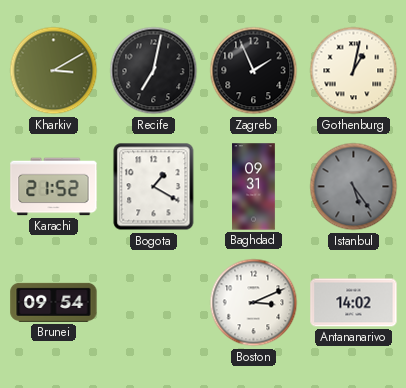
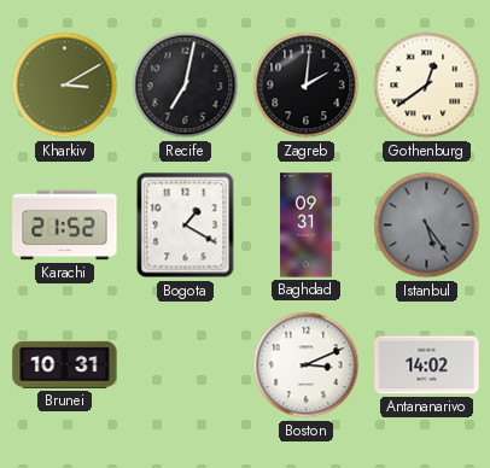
Zagreb: 1:56 -> 2:01
Gothenburg: 1:02 -> 12:39
Brunei: 09:54 -> 10:31
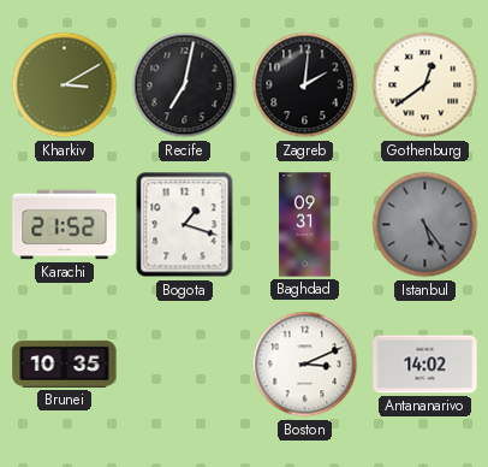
Bogota: 1:20 -> 1:18
Brunei: 10:31 -> 10:35
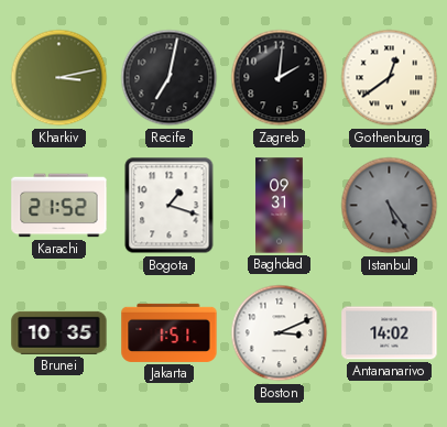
Kharkiv: 3:10 -> 3:13
Jakarta: none -> 1:51
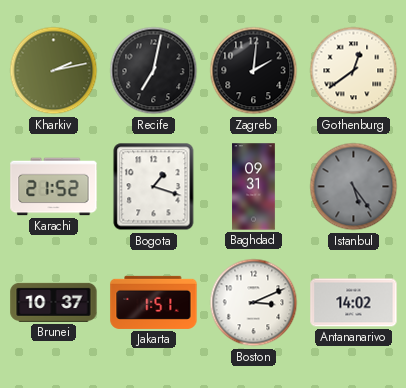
Kharkiv: 3:13 -> 2:13
Brunei: 10:35 -> 10:37
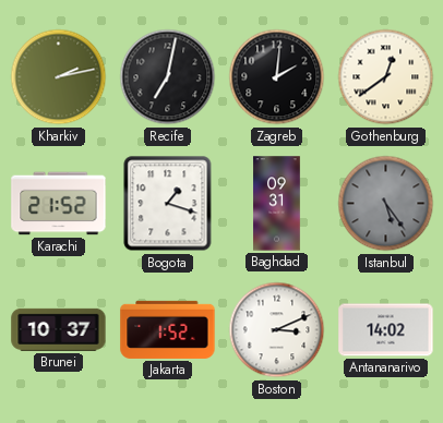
Jakarta: 1:51 -> 1:52
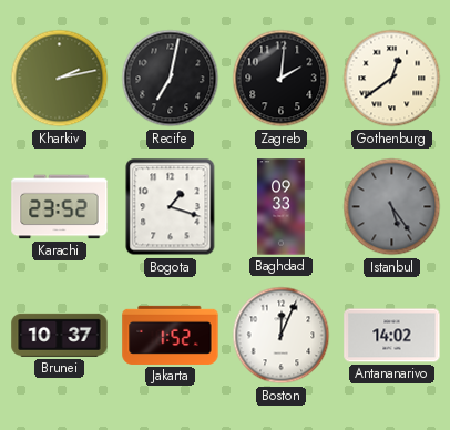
Karachi: 21:52 -> 23:52
Baghdad: 09:31 -> 09:33
Boston: 3:11 -> 12:04
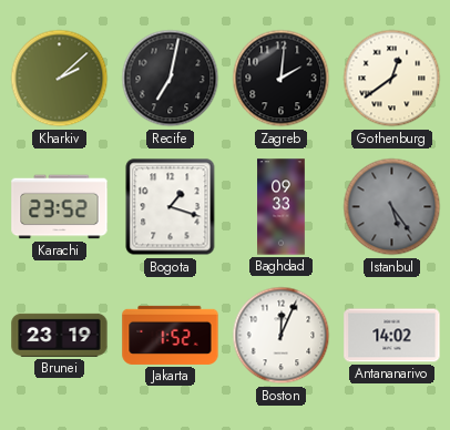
Kharkiv: 2:13 -> 2:08
Brunei: 10:37 -> 23:19
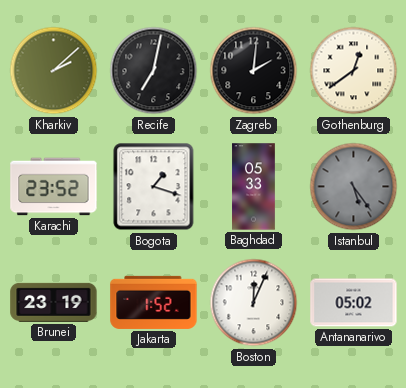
Baghdad: 09:33 -> 05:33
Antananarivo: 14:02 -> 05:02
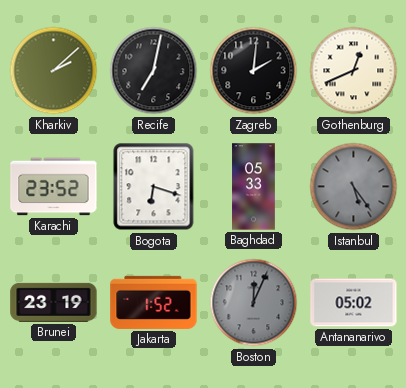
Gothenburg: 12:39 -> 12:41
Bogota: 1:18 -> 6:18
Boston dial: white -> grey
